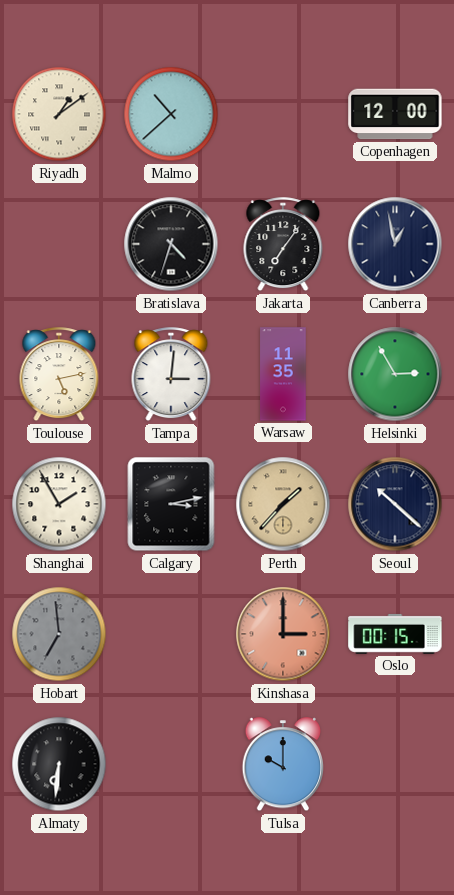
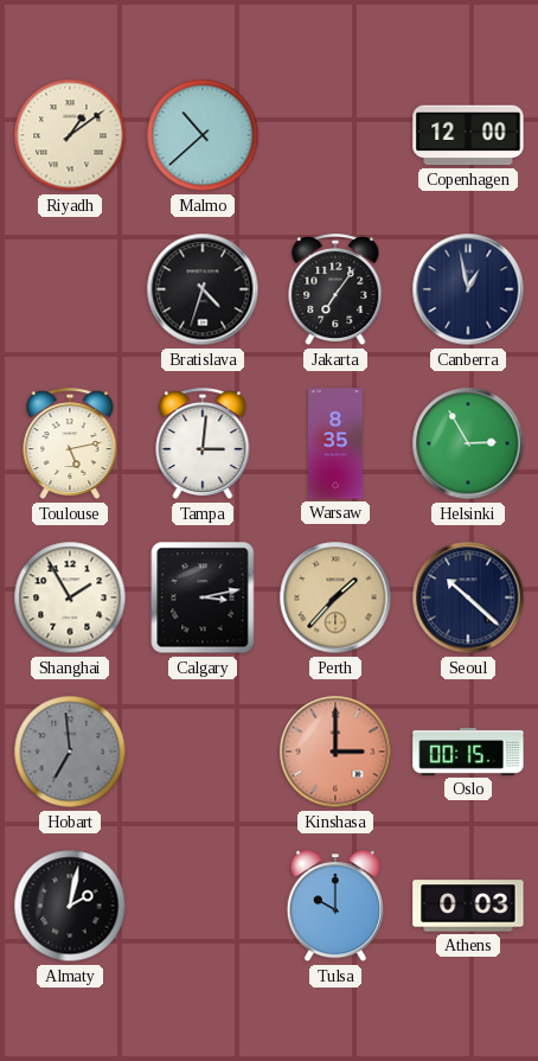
Warsaw: 11:35 -> 8:35
Almaty: 6:31 -> 2:02
Athens: none -> 0:03
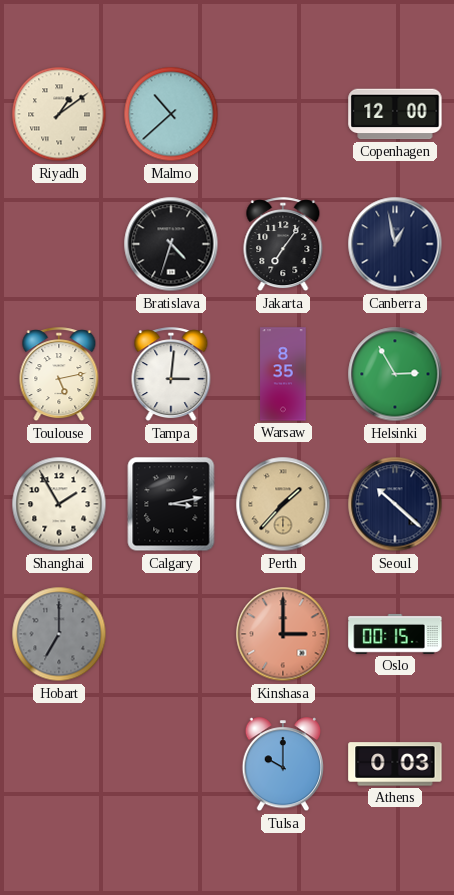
Hobart: 6:59 -> 7:00
Almaty: 2:02 -> none
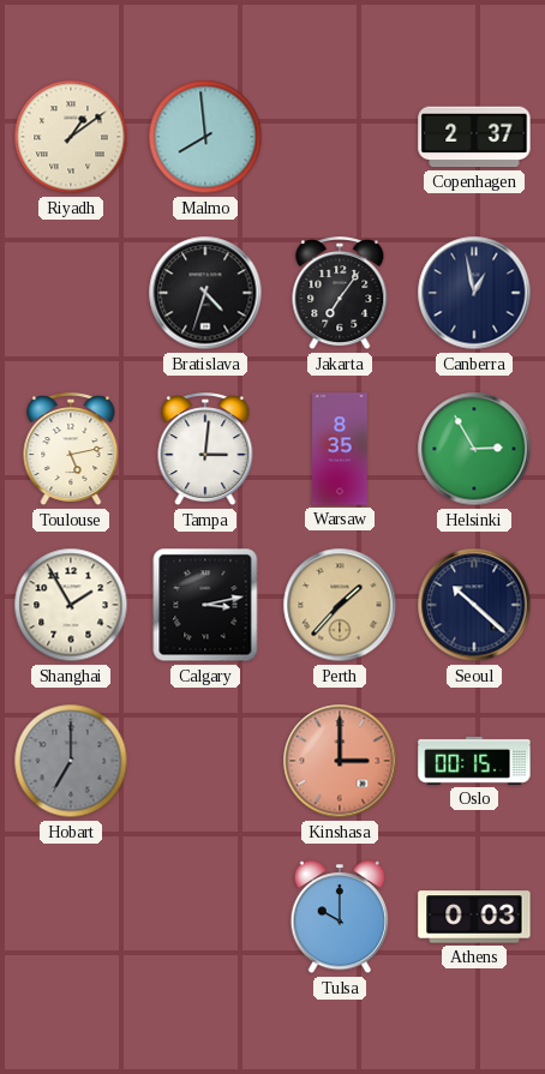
Malmo: 10:38 -> 7:59
Copenhagen: 12:00 -> 2:37
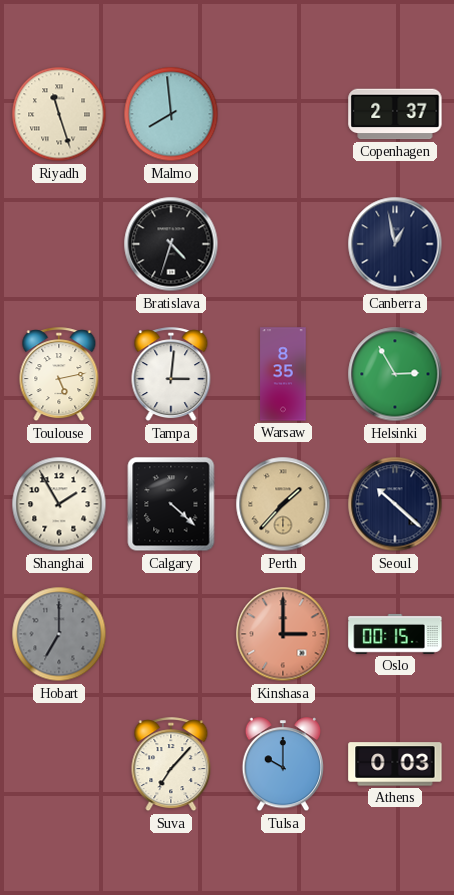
Riyadh: 1:09 -> 11:27
Jakarta: 7:06 -> none
Calgary: 3:13 -> 4:22
Suva: none -> 7:07
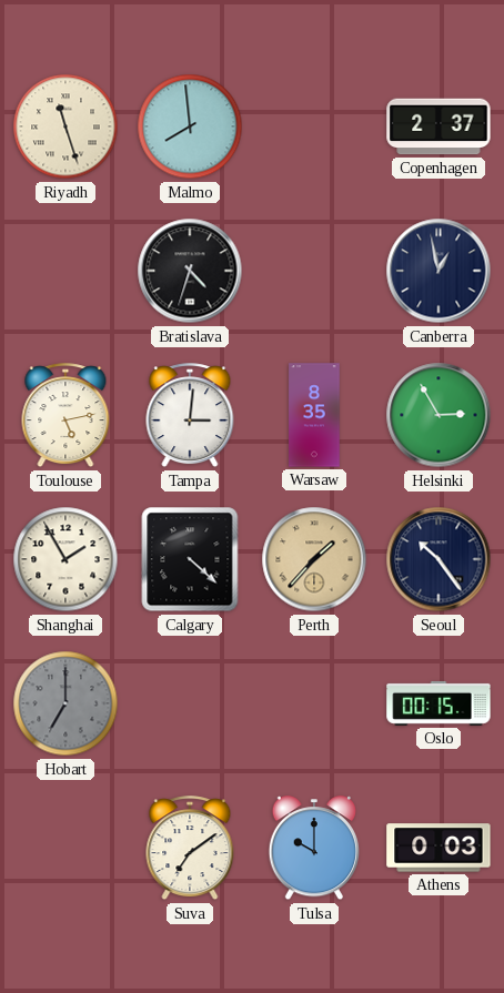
Seoul: 10:22 -> 10:24
Kinshasa: 3:00 -> none
Suva: 7:07 -> 7:09
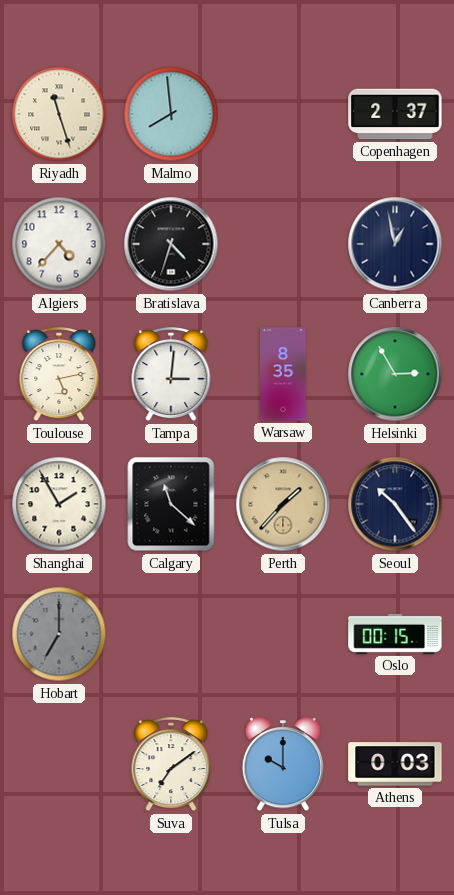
Algiers: none -> 4:37
Calgary: 4:22 -> 11:22
